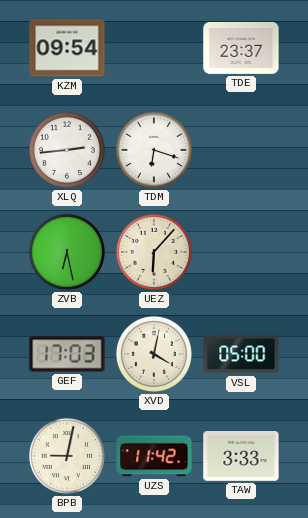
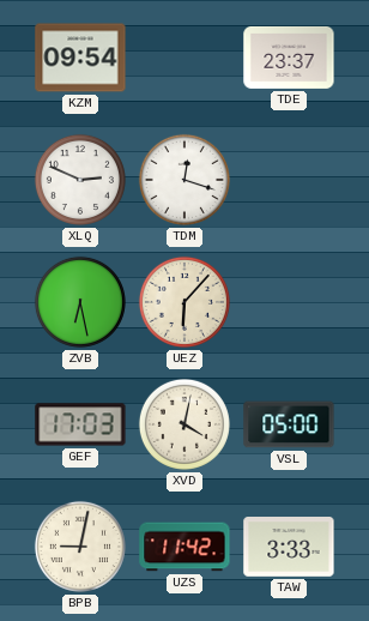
XLQ: 2:44 -> 2:49
TDM: 6:18 -> 12:18
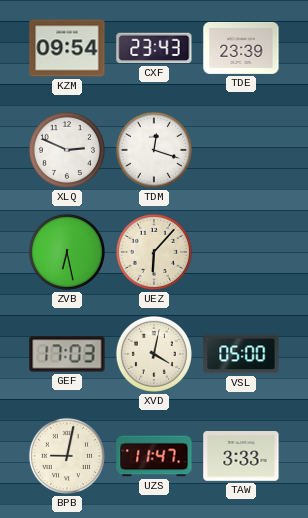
CXF: none -> 23:43
TDE: 23:37 -> 23:39
UZS: 11:42 -> 11:47
